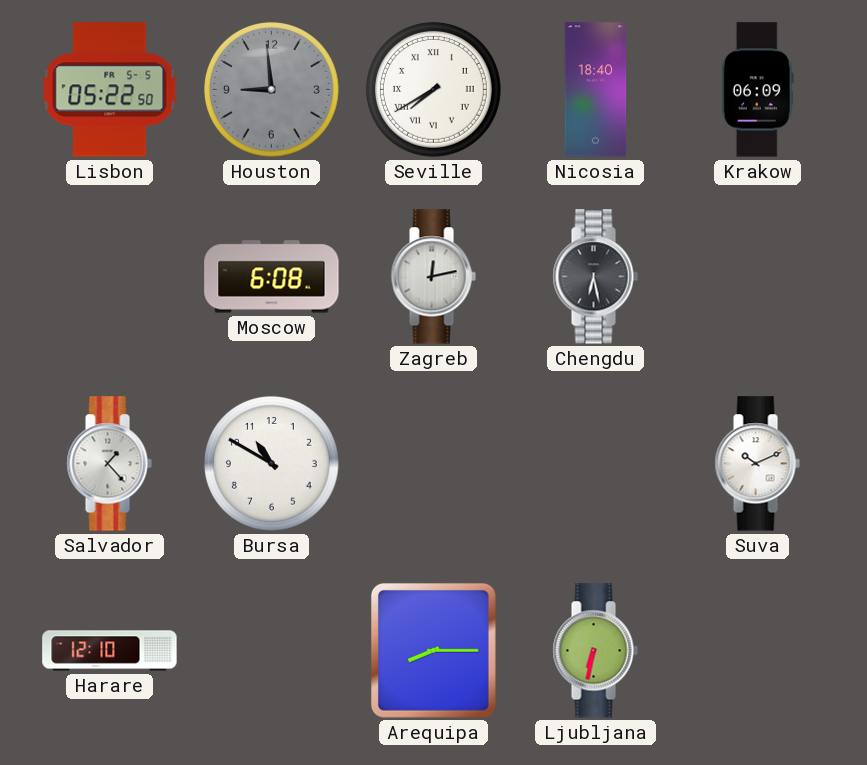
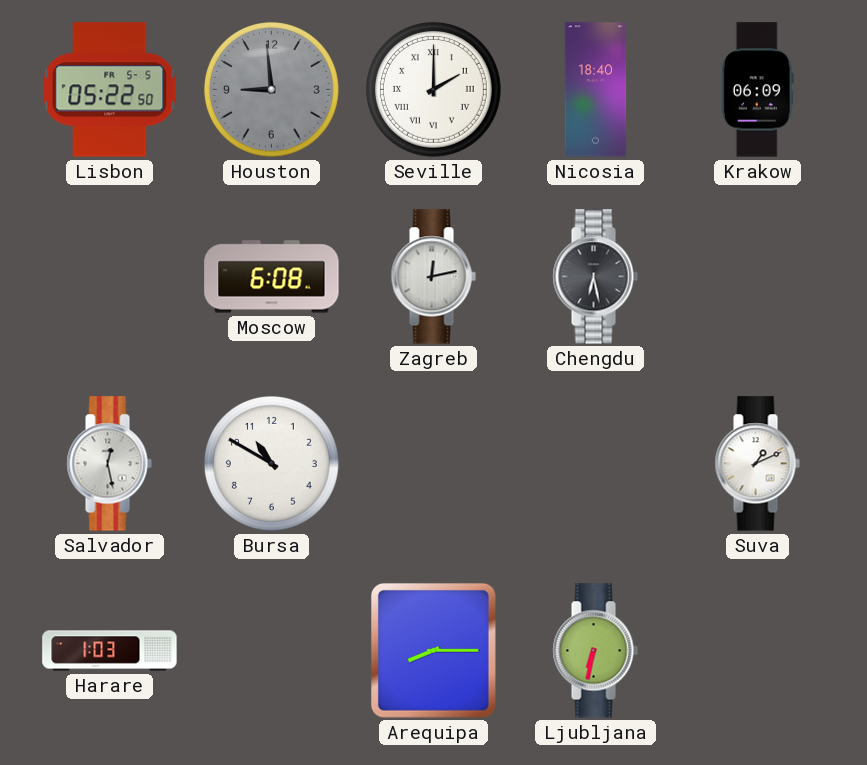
Seville: 7:40 -> 2:00
Salvador: 1:23 -> 12:28
Suva: 10:11 -> 1:11
Harare: 12:10 -> 1:03
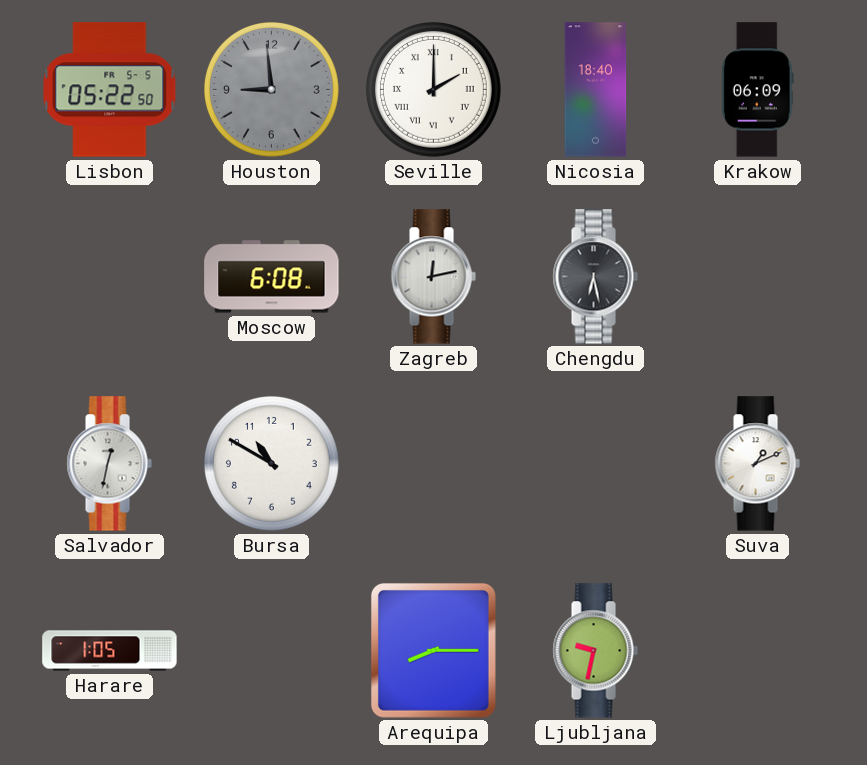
Salvador: 12:28 -> 12:32
Harare: 1:03 -> 1:05
Ljubljana: 6:32 -> 9:32
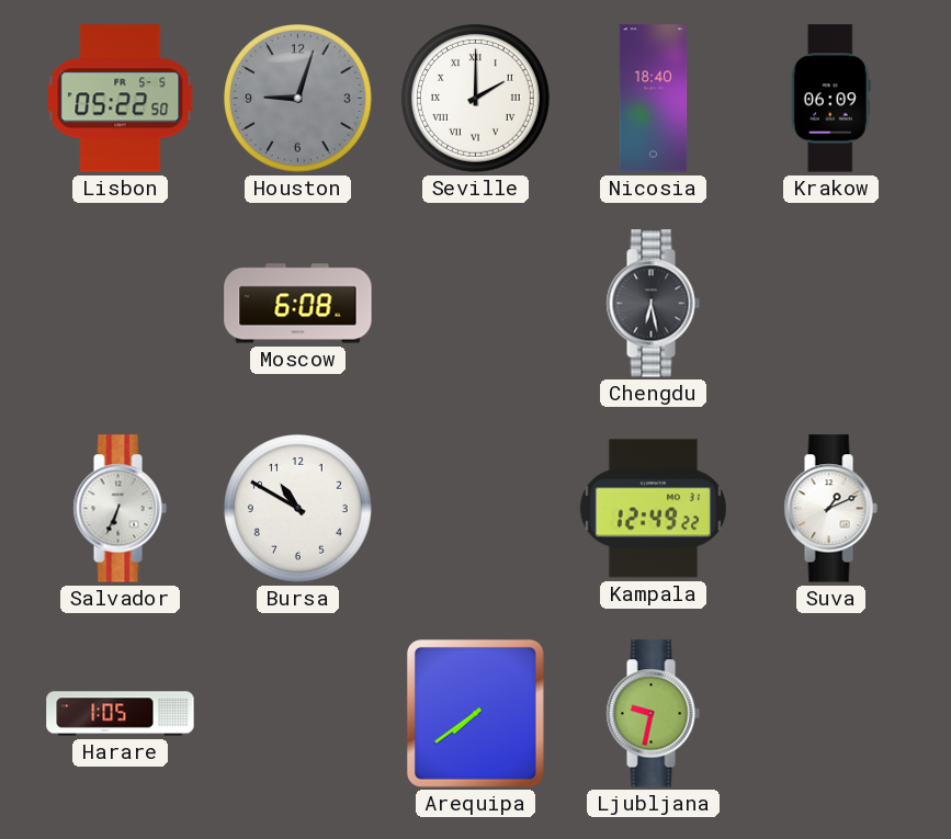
Houston: 8:59 -> 9:03
Zagreb: 12:13 -> none
Salvador: 12:32 -> 6:34
Kampala: none -> 12:49
Arequipa: 8:15 -> 7:39
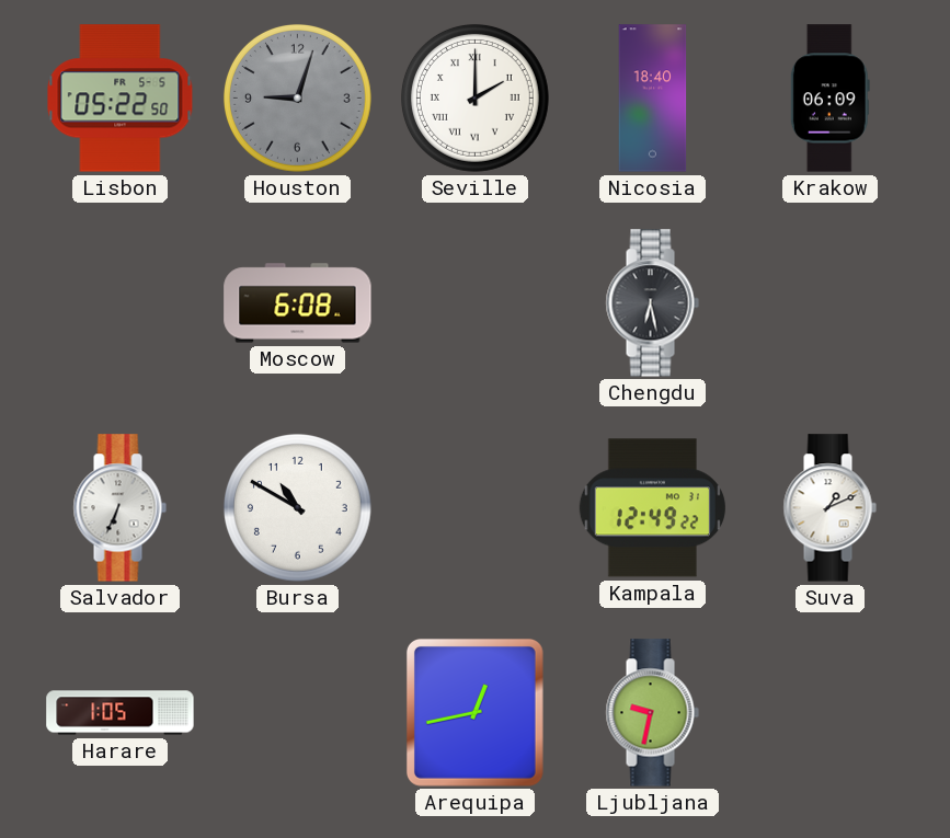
Arequipa: 7:39 -> 12:43
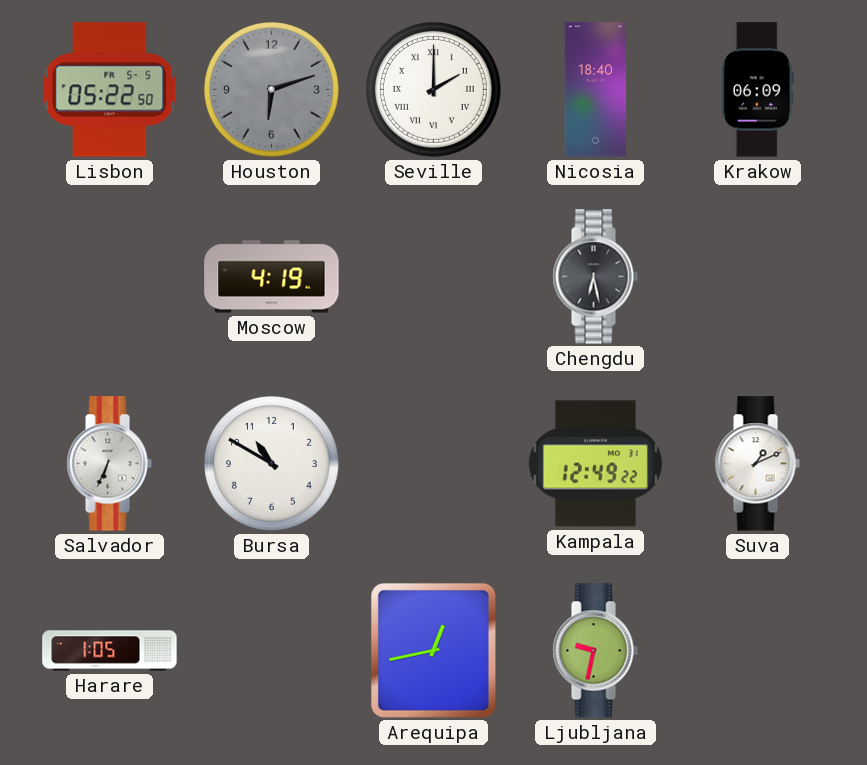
Houston: 9:03 -> 6:12
Moscow: 6:08 -> 4:19
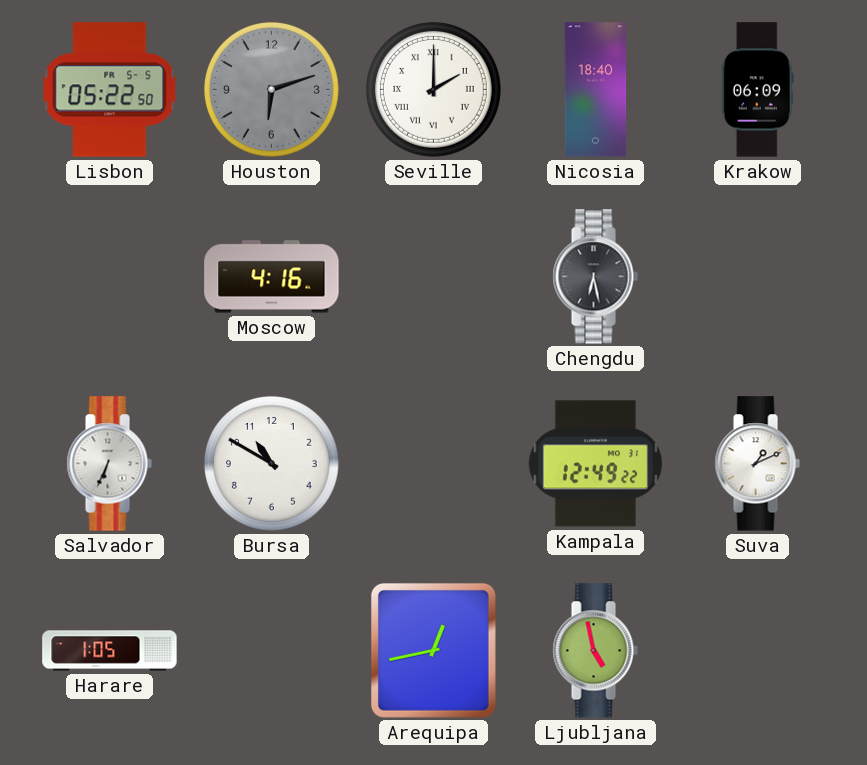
Moscow: 4:19 -> 4:16
Ljubljana: 9:32 -> 4:58
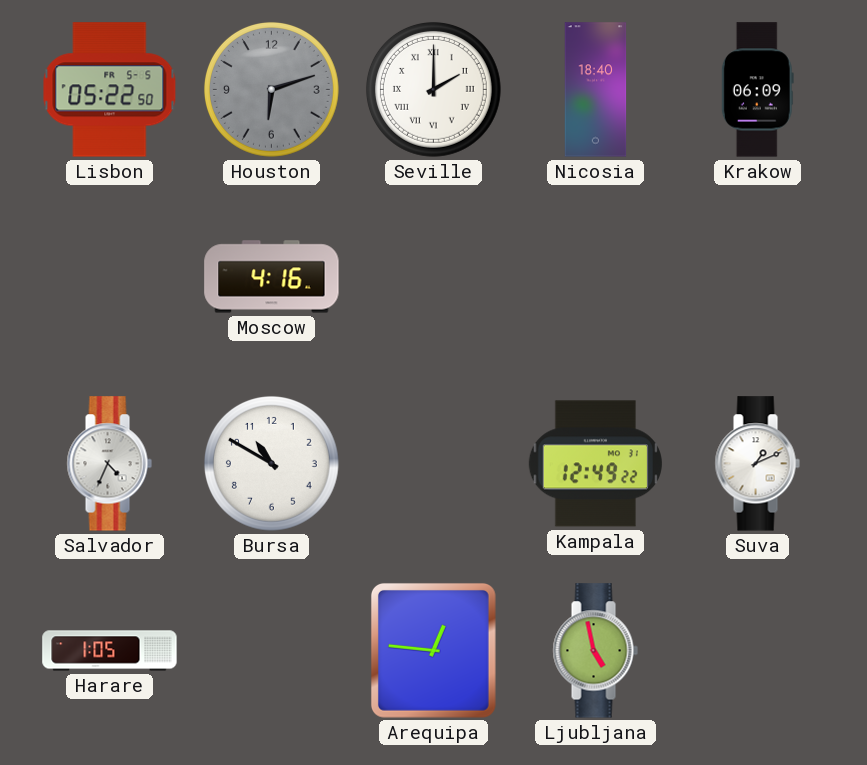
Chengdu: 6:28 -> none
Salvador: 6:34 -> 4:34
Arequipa: 12:43 -> 12:46
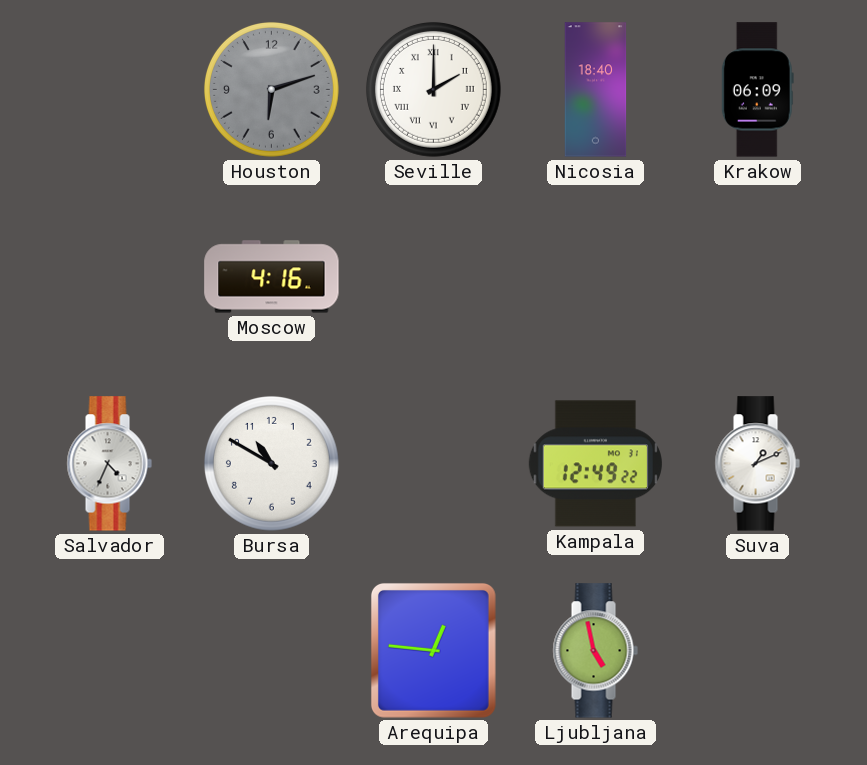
Lisbon: 05:22 -> none
Harare: 1:05 -> none
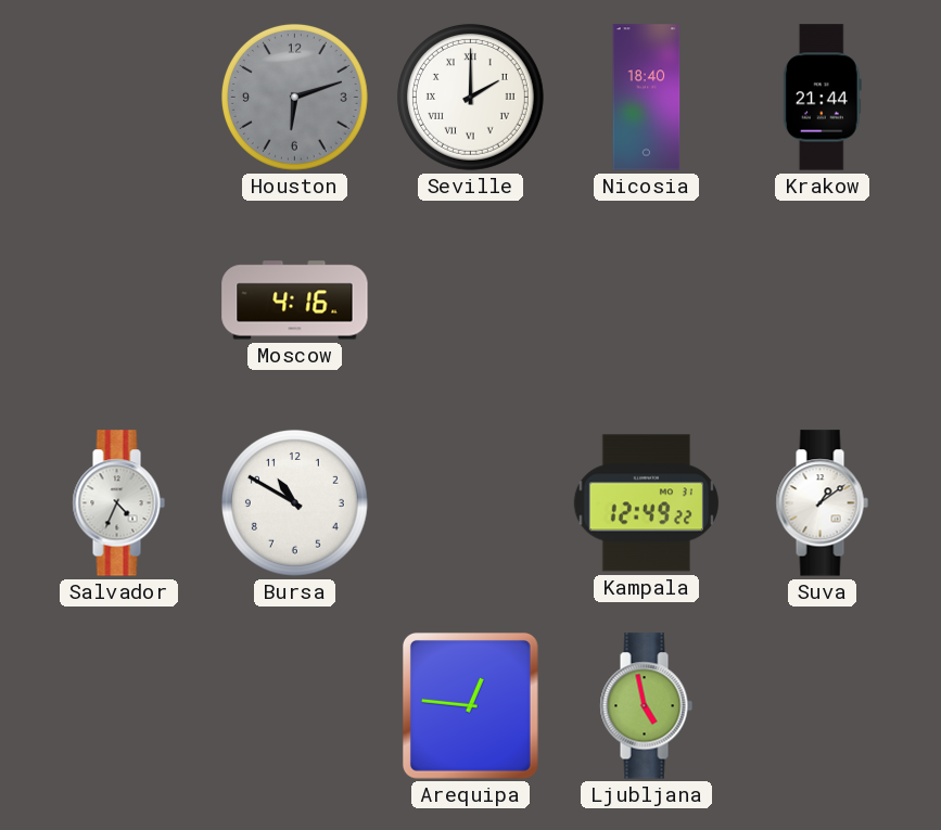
Krakow: 06:09 -> 21:44
Suva: 1:11 -> 1:09
